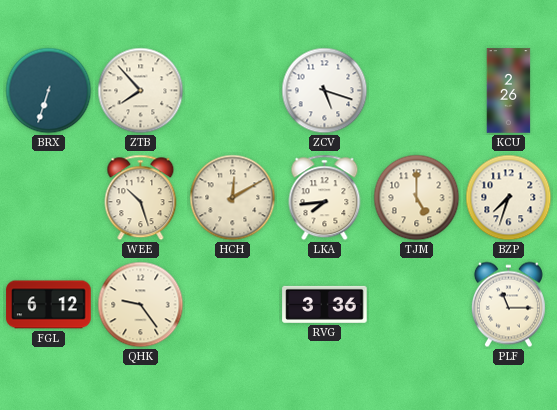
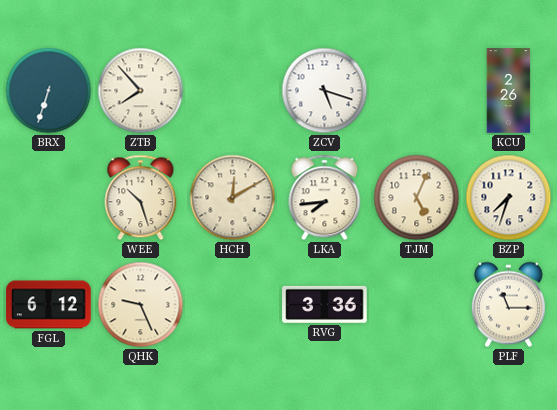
TJM: 5:00 -> 5:04
QHK: 9:24 -> 9:26
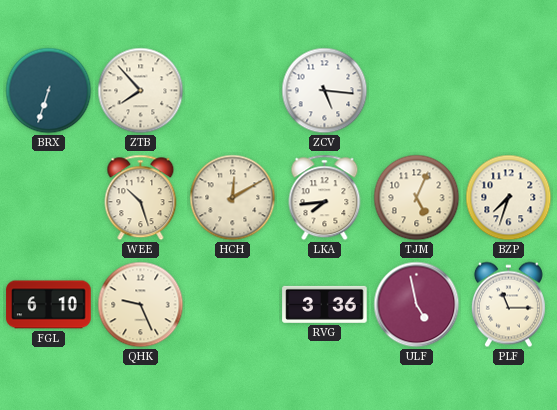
ZCV: 5:18 -> 5:16
KCU: 2:26 -> none
FGL: 6:12 -> 6:10
ULF: none -> 4:58
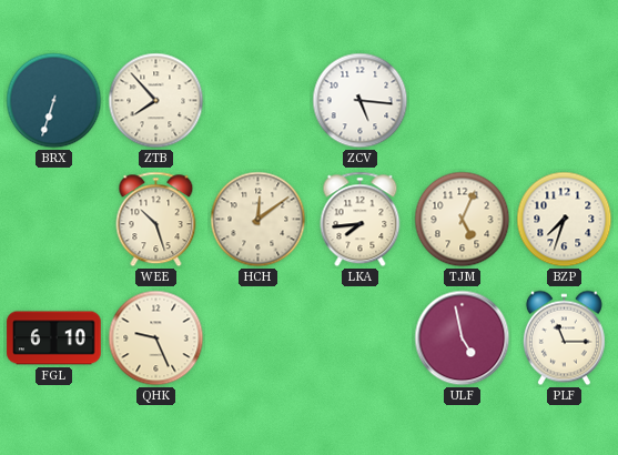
HCH: 12:10 -> 12:09
RVG: 3:36 -> none
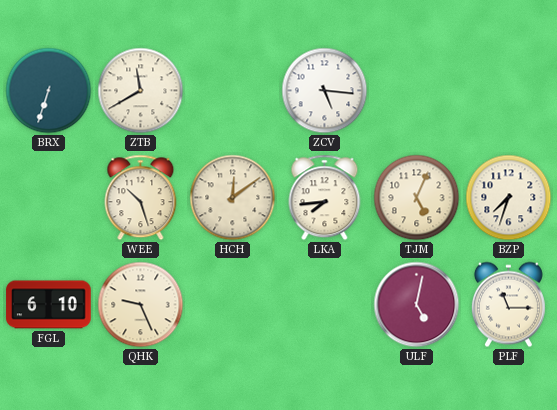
ZTB: 7:53 -> 11:40
ULF: 4:58 -> 5:02
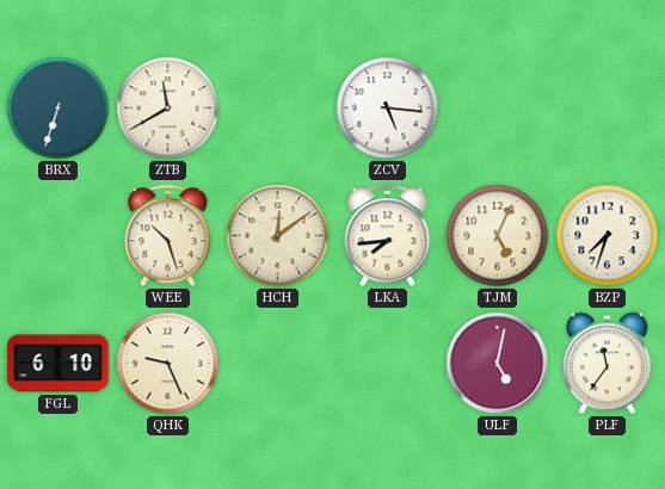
PLF: 11:15 -> 11:36
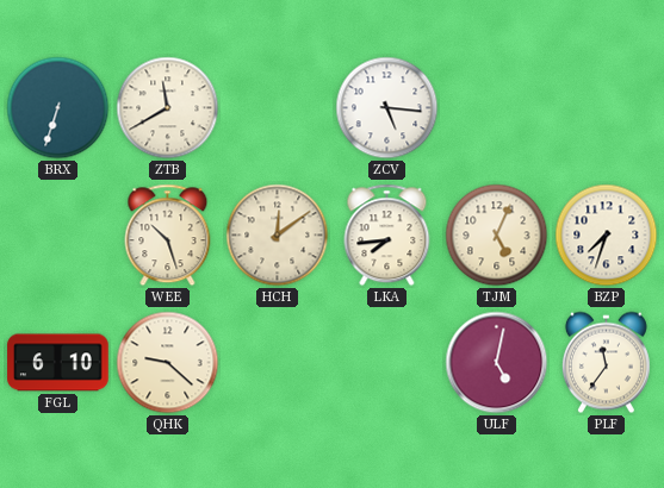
QHK: 9:26 -> 9:22
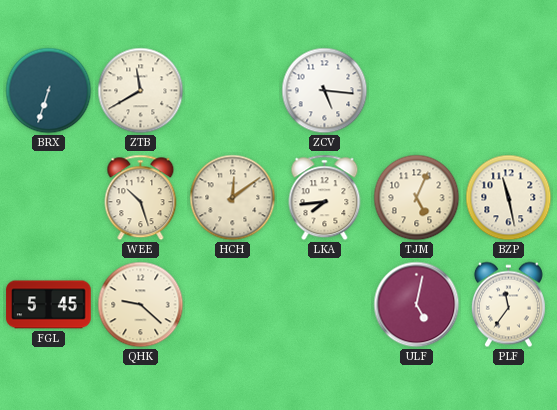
BZP: 7:33 -> 11:28
FGL: 6:10 -> 5:45
